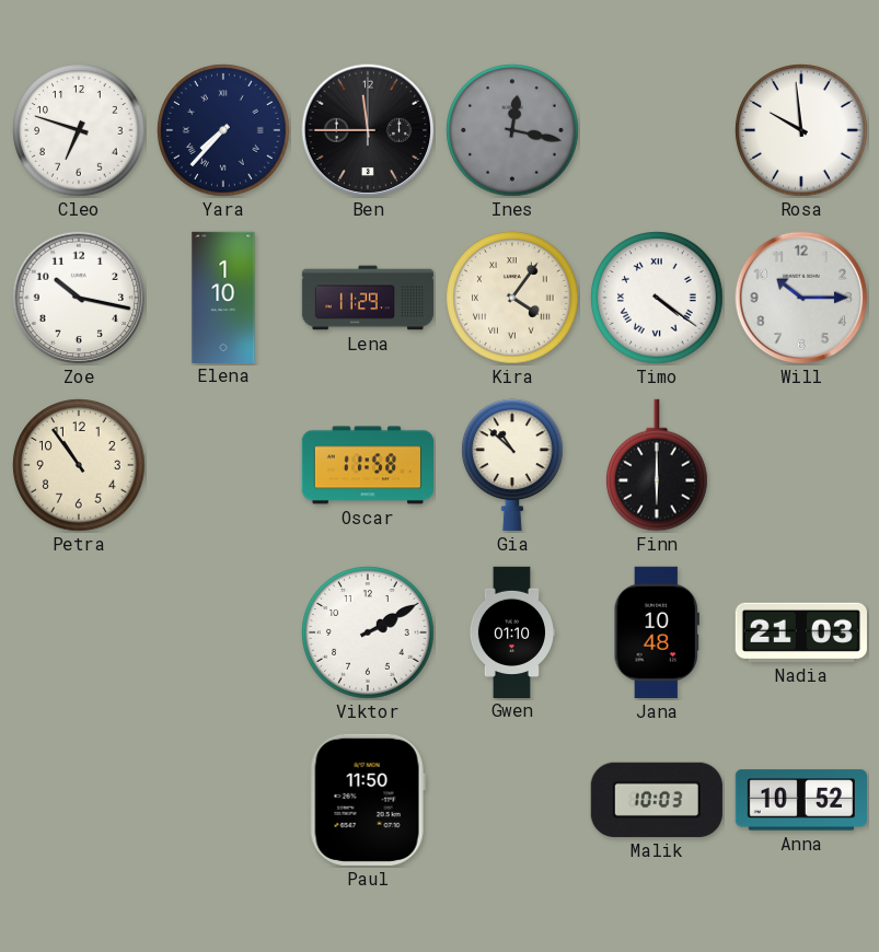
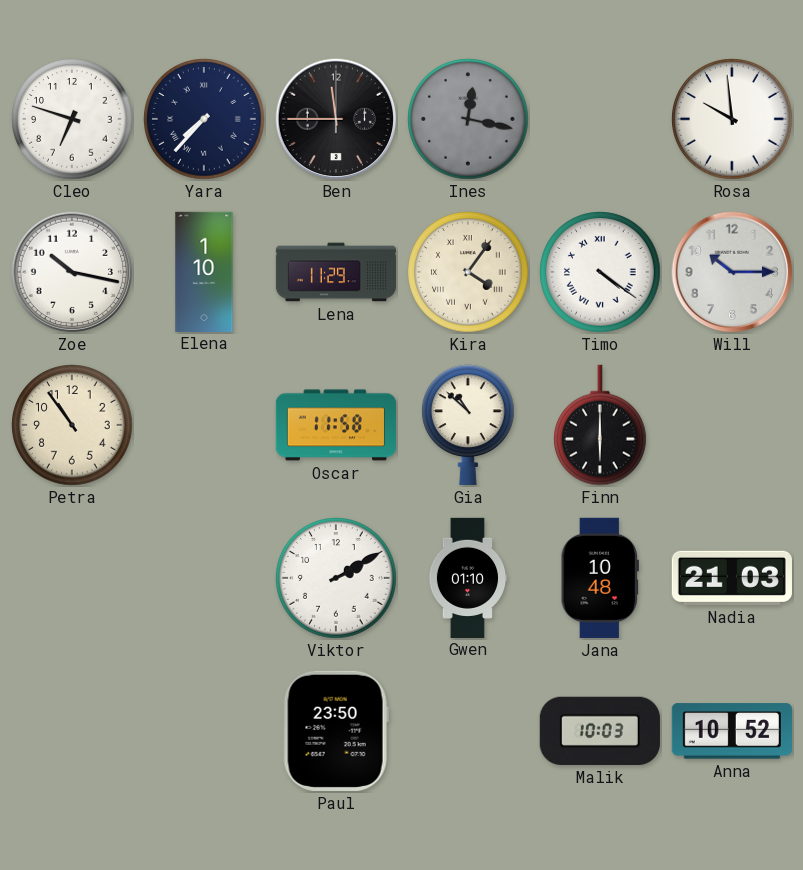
Paul: 11:50 -> 23:50
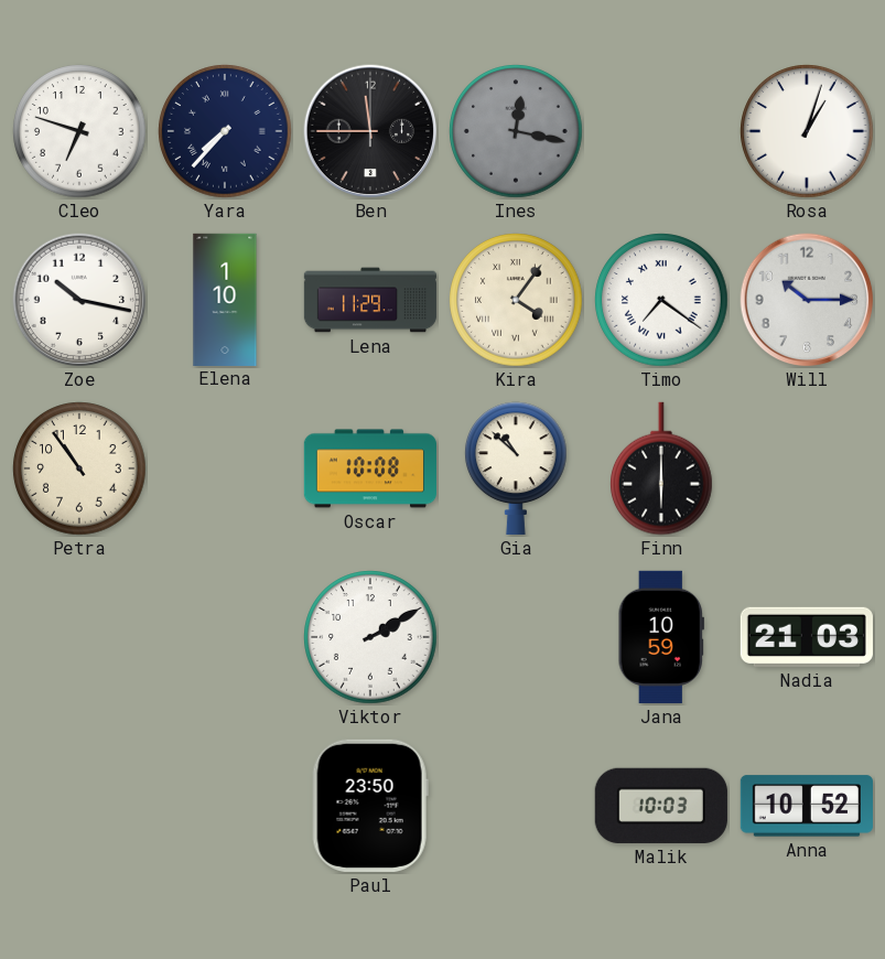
Rosa: 9:59 -> 1:03
Timo: 4:21 -> 7:21
Oscar: 11:58 -> 10:08
Gwen: 01:10 -> none
Jana: 10:48 -> 10:59
